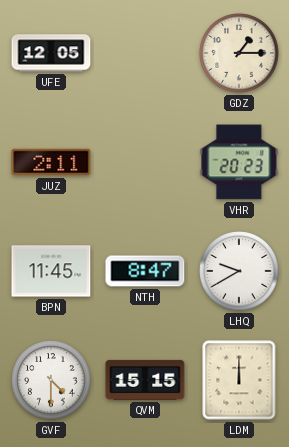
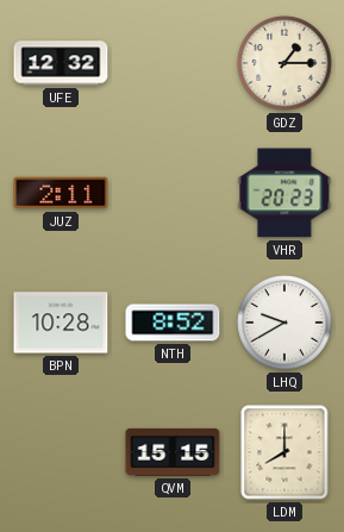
UFE: 12:05 -> 12:32
BPN: 11:45 -> 10:28
NTH: 8:47 -> 8:52
GVF: 4:30 -> none
LDM: 12:00 -> 8:00
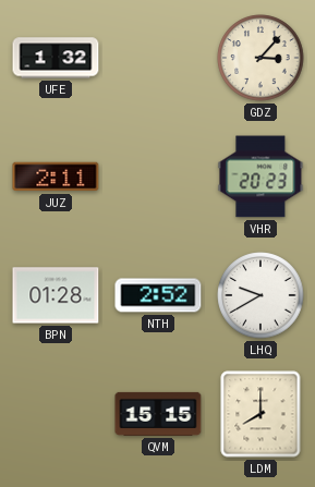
UFE: 12:32 -> 1:32
GDZ: 1:15 -> 3:07
BPN: 10:28 -> 01:28
NTH: 8:52 -> 2:52
